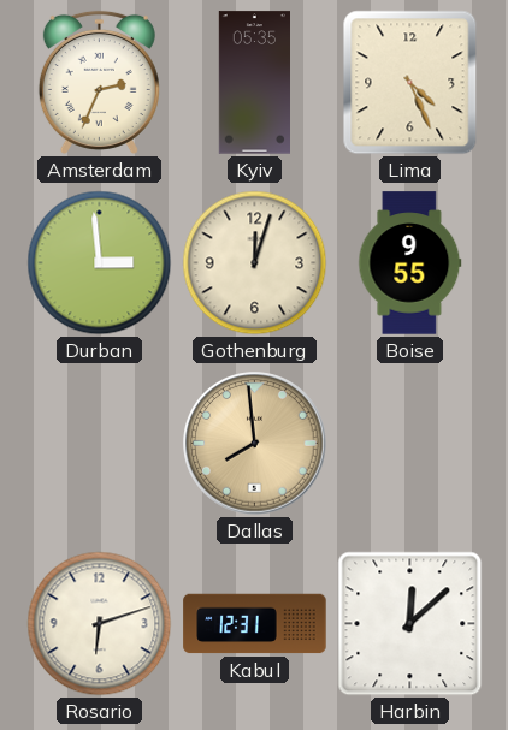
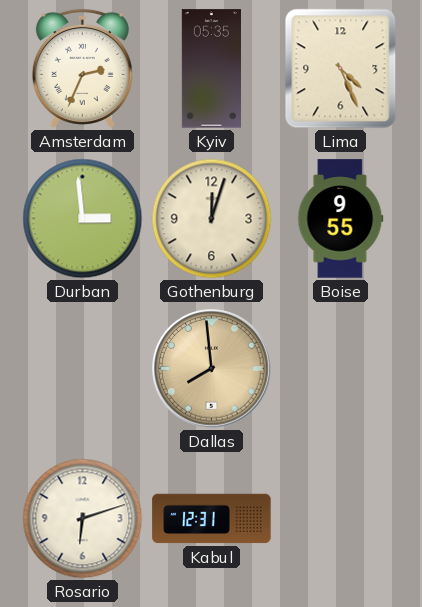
Harbin: 12:08 -> none
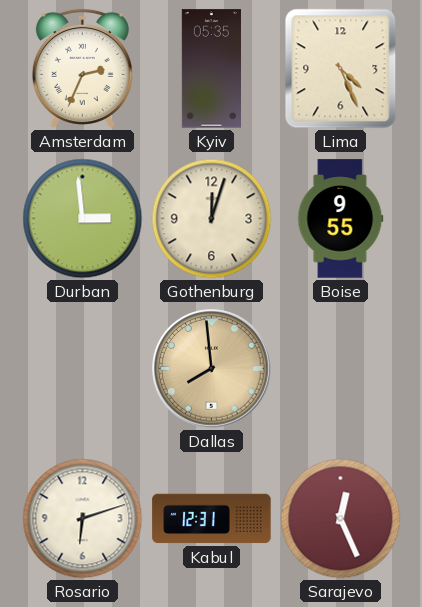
Sarajevo: none -> 12:26
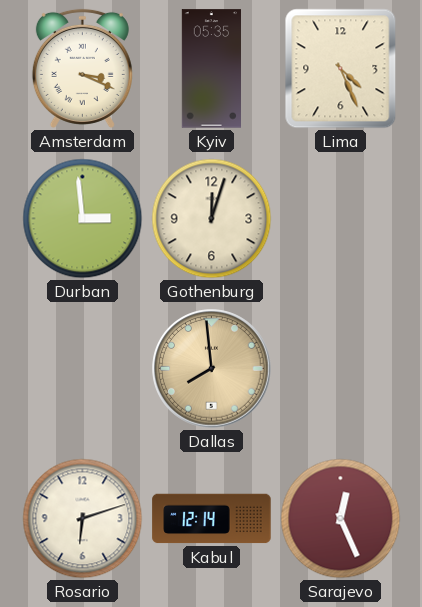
Amsterdam: 2:34 -> 3:19
Boise: 9:55 -> none
Kabul: 12:31 -> 12:14
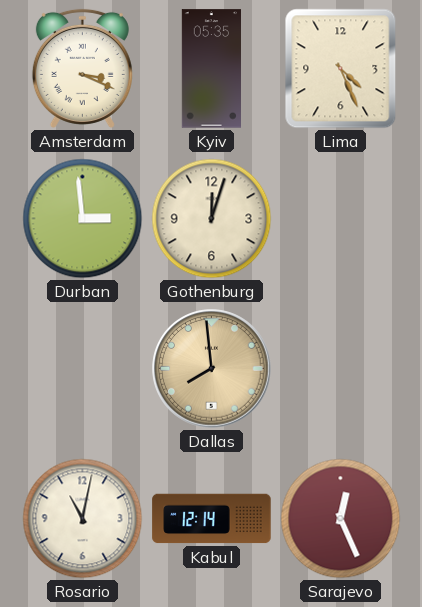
Rosario: 6:12 -> 11:02
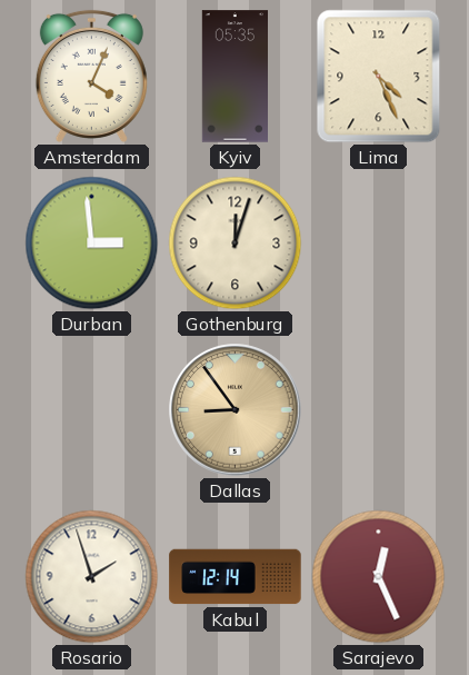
Amsterdam: 3:19 -> 4:04
Dallas: 7:59 -> 8:54
Rosario: 11:02 -> 1:57
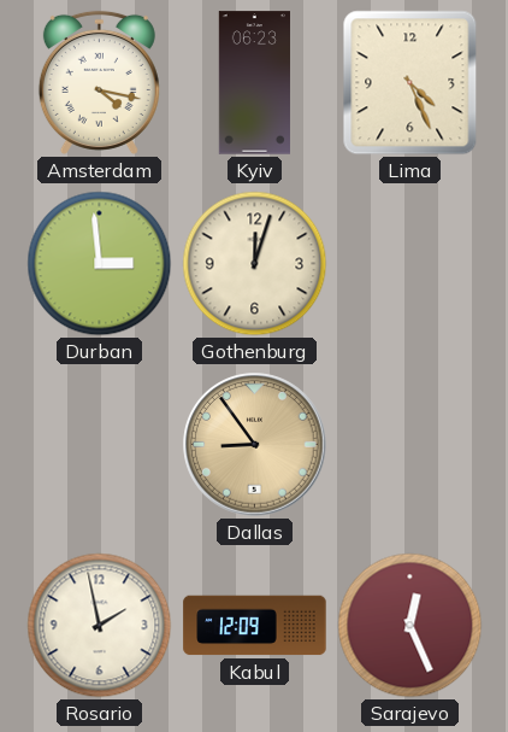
Amsterdam: 4:04 -> 4:17
Kyiv: 05:35 -> 06:23
Rosario: 1:57 -> 1:58
Kabul: 12:14 -> 12:09
